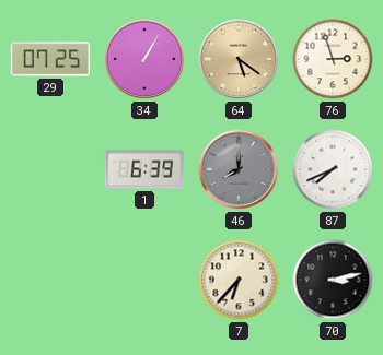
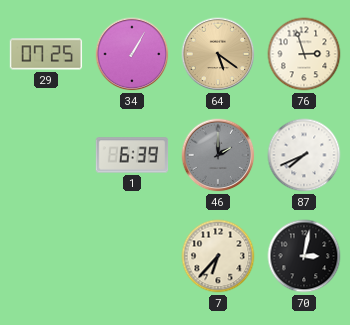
46: 8:00 -> 2:00
70: 3:13 -> 3:02
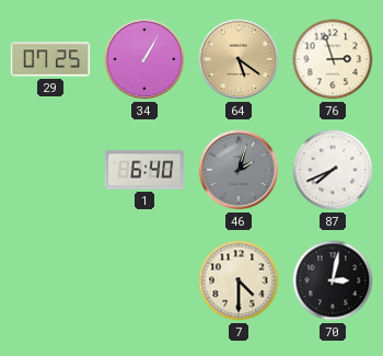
1: 6:39 -> 6:40
46: 2:00 -> 2:03
7: 6:37 -> 4:30
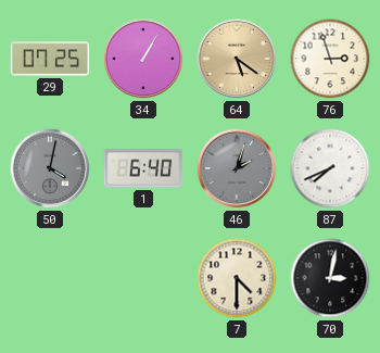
50: none -> 4:02
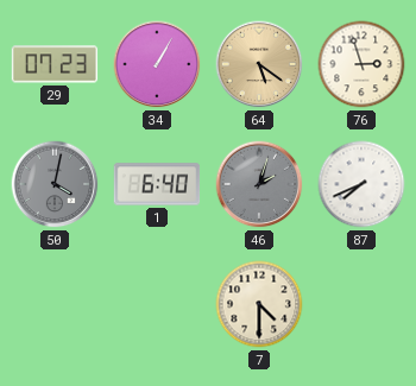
29: 07:25 -> 07:23
70: 3:02 -> none
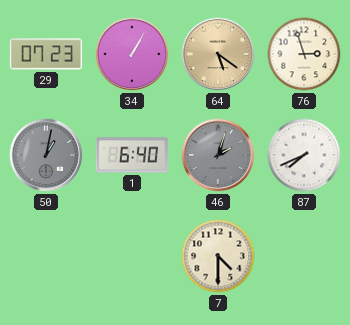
50: 4:02 -> 1:02
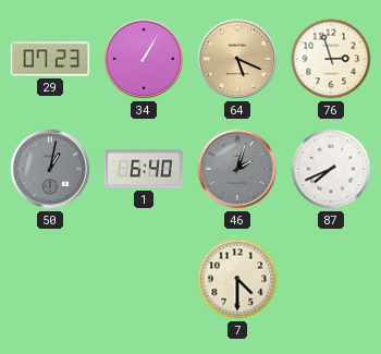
64: 5:21 -> 5:19
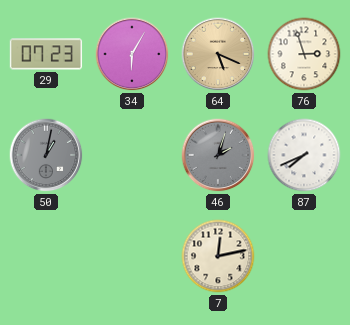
34: 1:05 -> 6:05
1: 6:40 -> none
7: 4:30 -> 12:13
